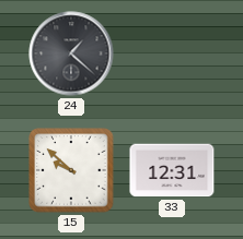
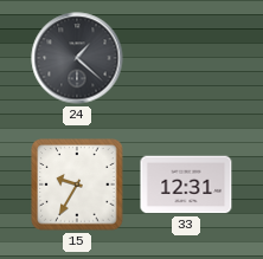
15: 9:52 -> 9:35
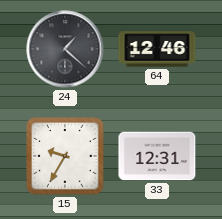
64: none -> 12:46
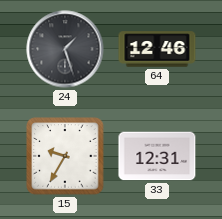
24: 1:22 -> 1:27
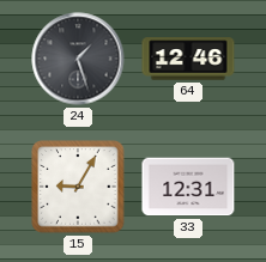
15: 9:35 -> 9:05
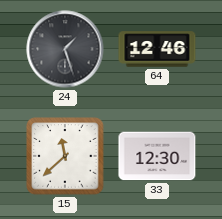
15: 9:05 -> 11:38
33: 12:31 -> 12:30
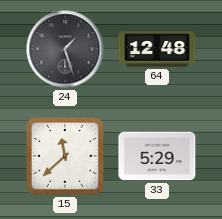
64: 12:46 -> 12:48
33: 12:30 -> 5:29
